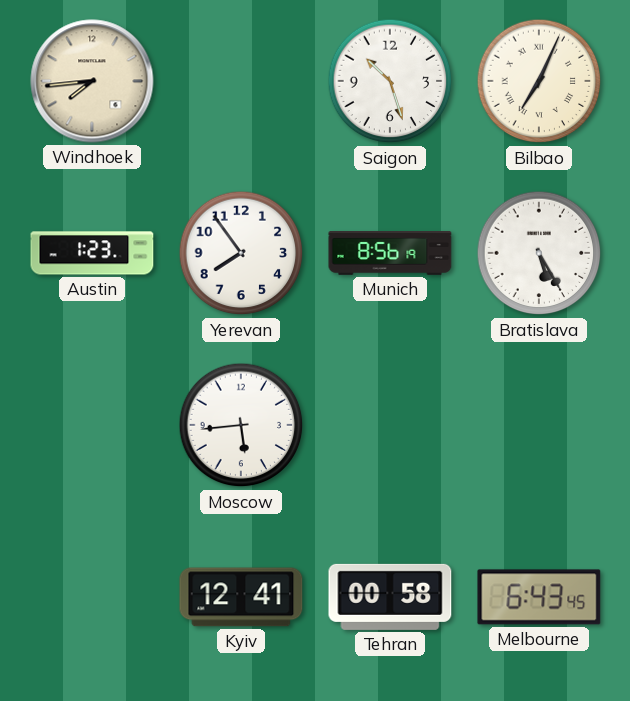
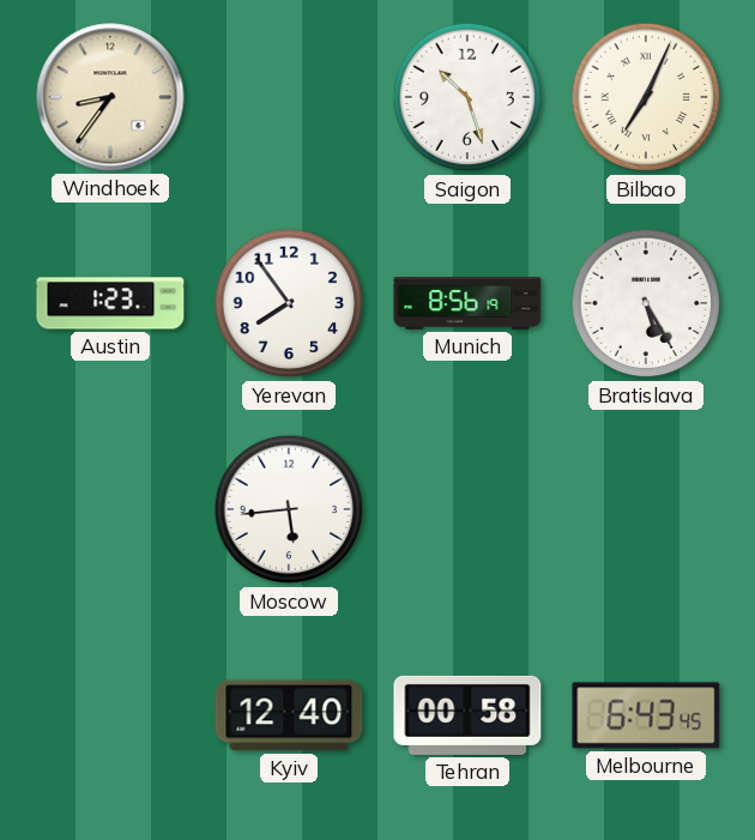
Windhoek: 7:44 -> 8:36
Kyiv: 12:41 -> 12:40
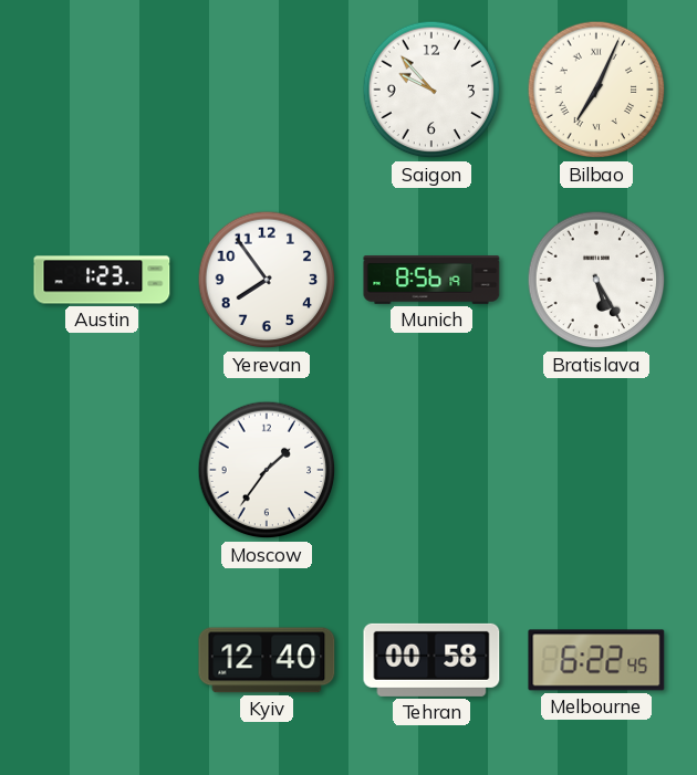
Windhoek: 8:36 -> none
Saigon: 10:27 -> 9:53
Moscow: 5:44 -> 1:36
Melbourne: 6:43 -> 6:22
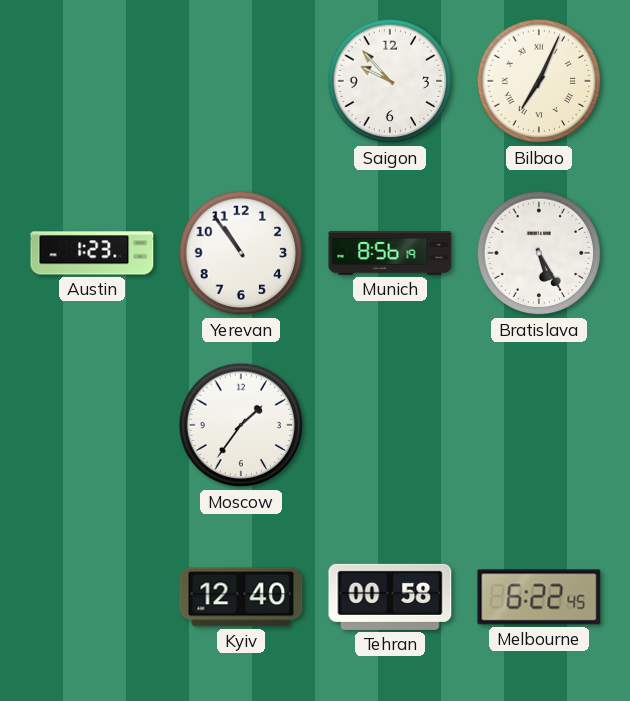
Yerevan: 7:54 -> 10:54
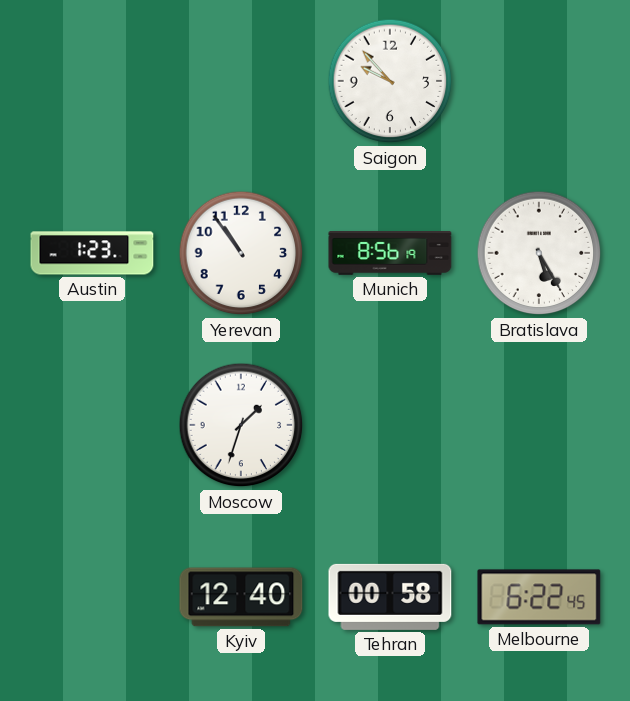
Bilbao: 7:04 -> none
Moscow: 1:36 -> 1:33
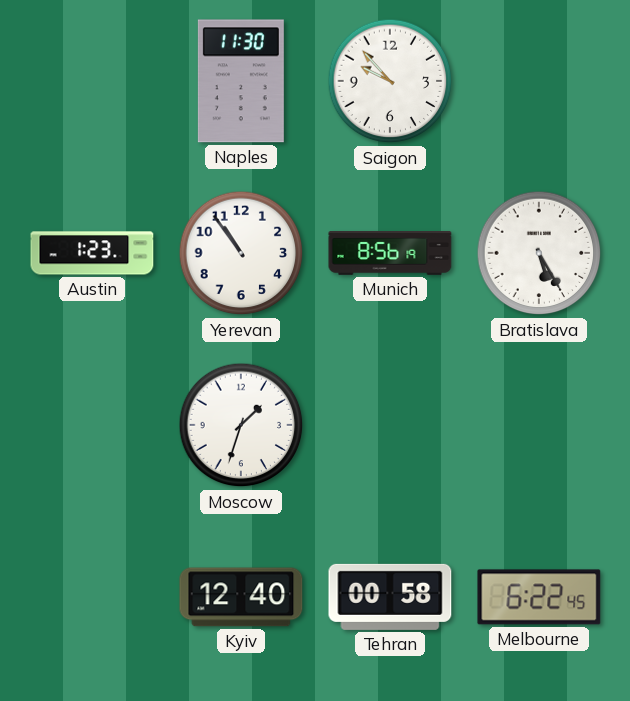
Naples: none -> 11:30
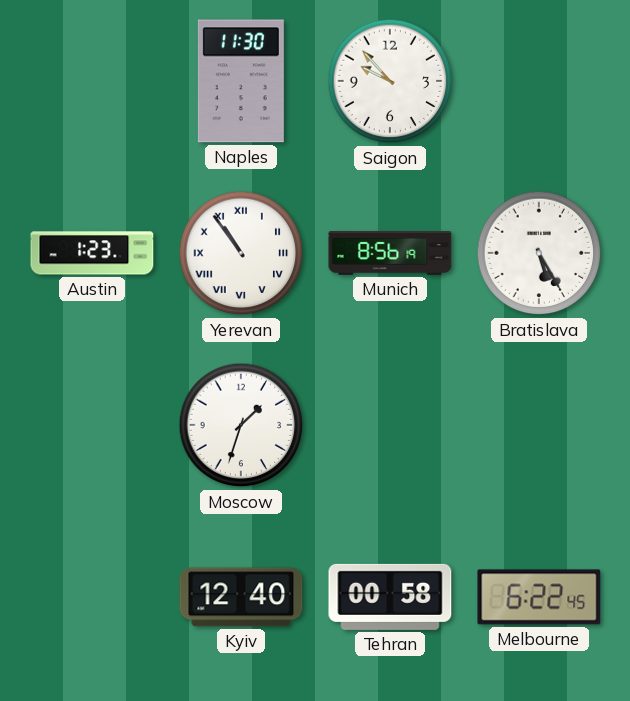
Yerevan numerals: Arabic -> Roman
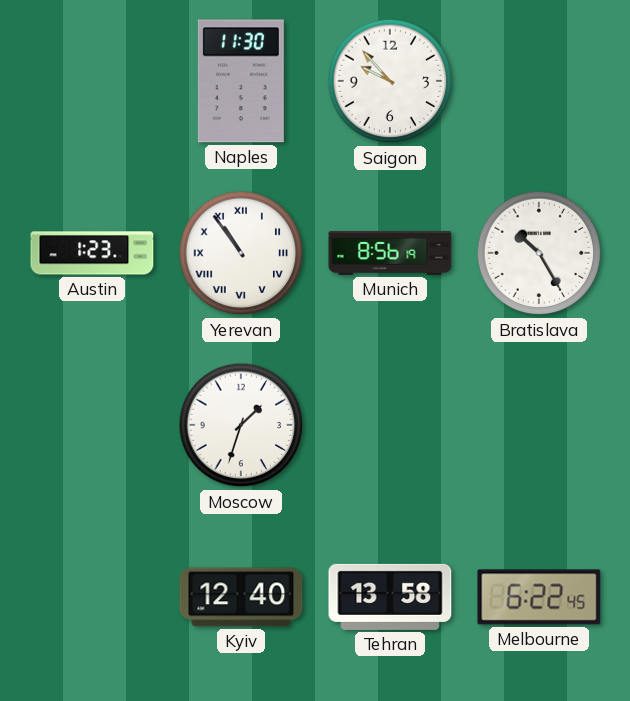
Bratislava: 5:25 -> 10:25
Tehran: 00:58 -> 13:58
